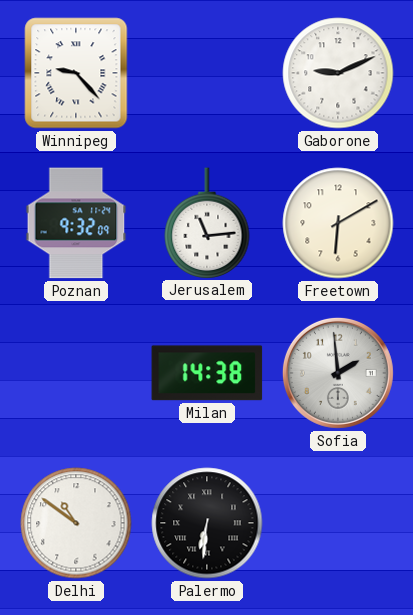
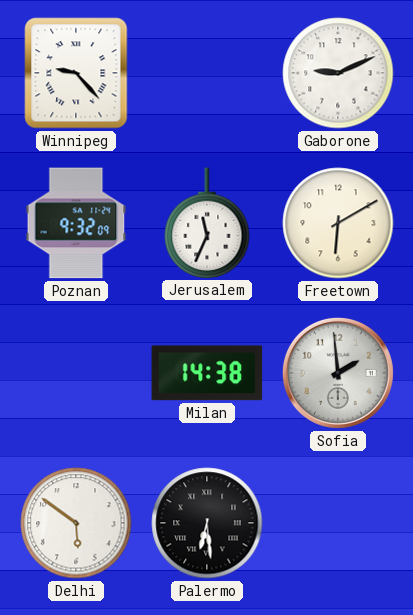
Jerusalem: 11:14 -> 11:34
Delhi: 10:51 -> 5:51
Palermo: 6:31 -> 6:29
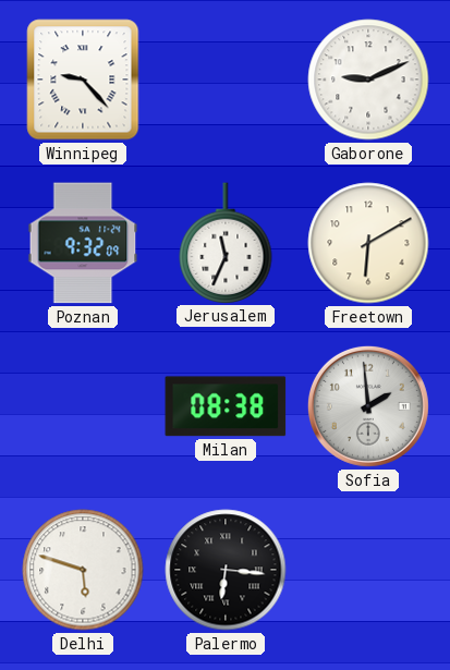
Milan: 14:38 -> 08:38
Delhi: 5:51 -> 5:48
Palermo: 6:29 -> 6:16
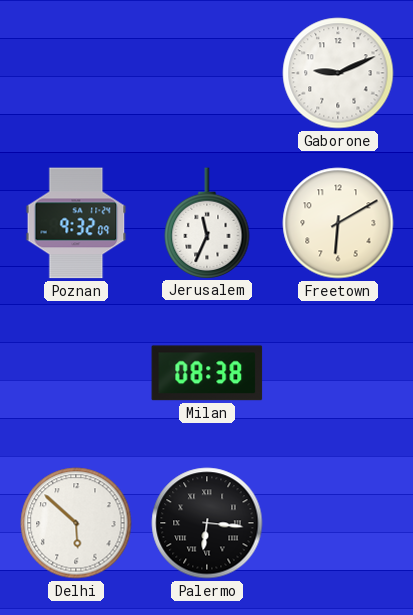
Winnipeg: 9:23 -> none
Sofia: 1:59 -> none
Delhi: 5:48 -> 5:52
